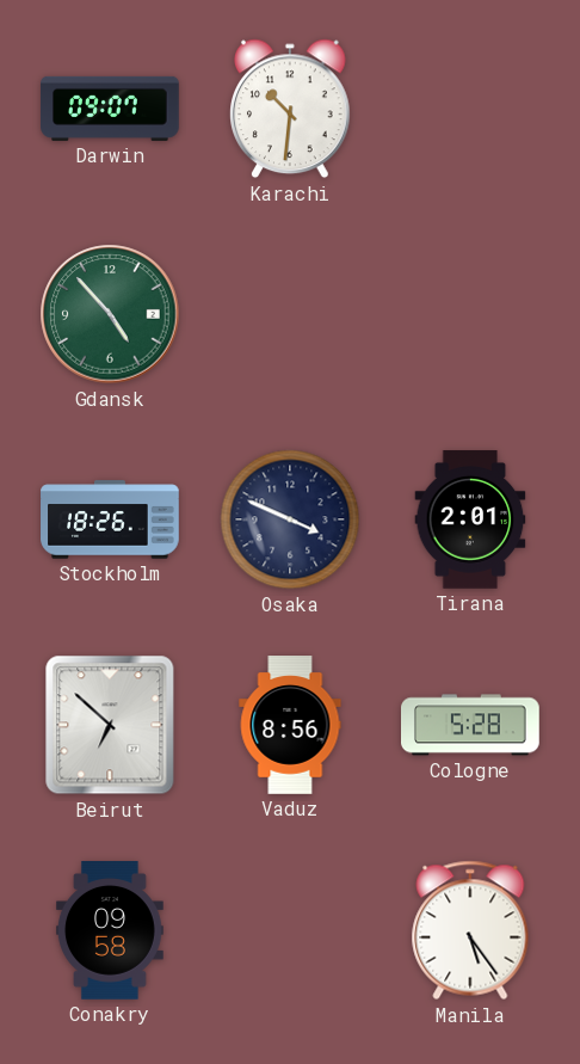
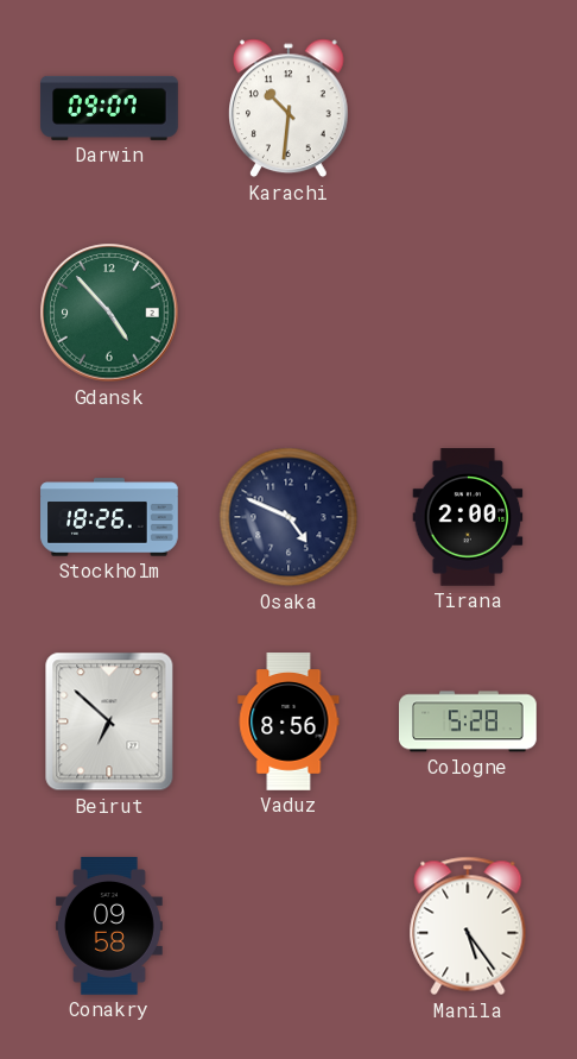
Osaka: 3:49 -> 4:49
Tirana: 2:01 -> 2:00
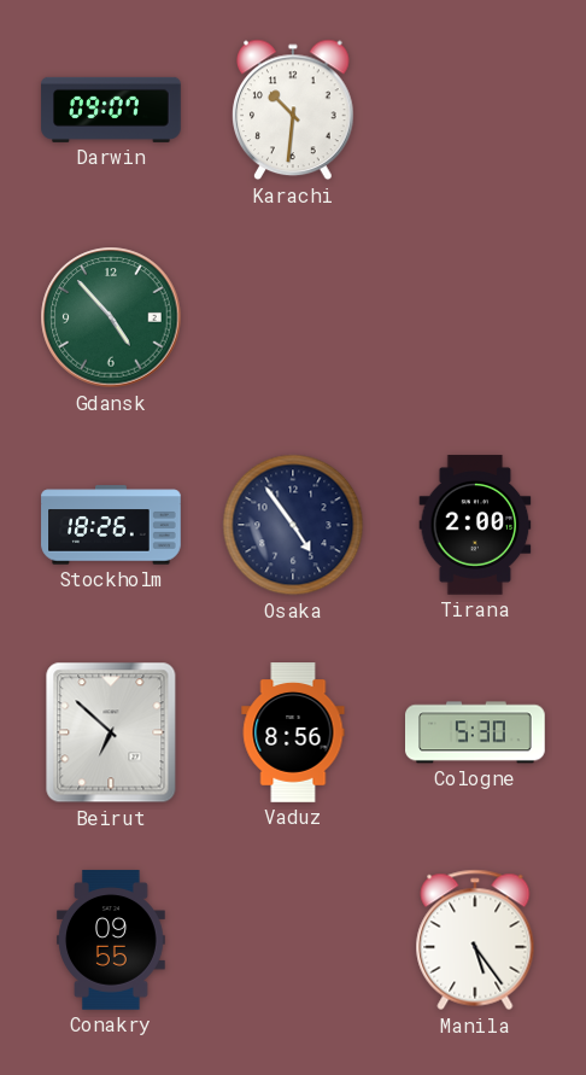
Osaka: 4:49 -> 4:54
Cologne: 5:28 -> 5:30
Conakry: 09:58 -> 09:55
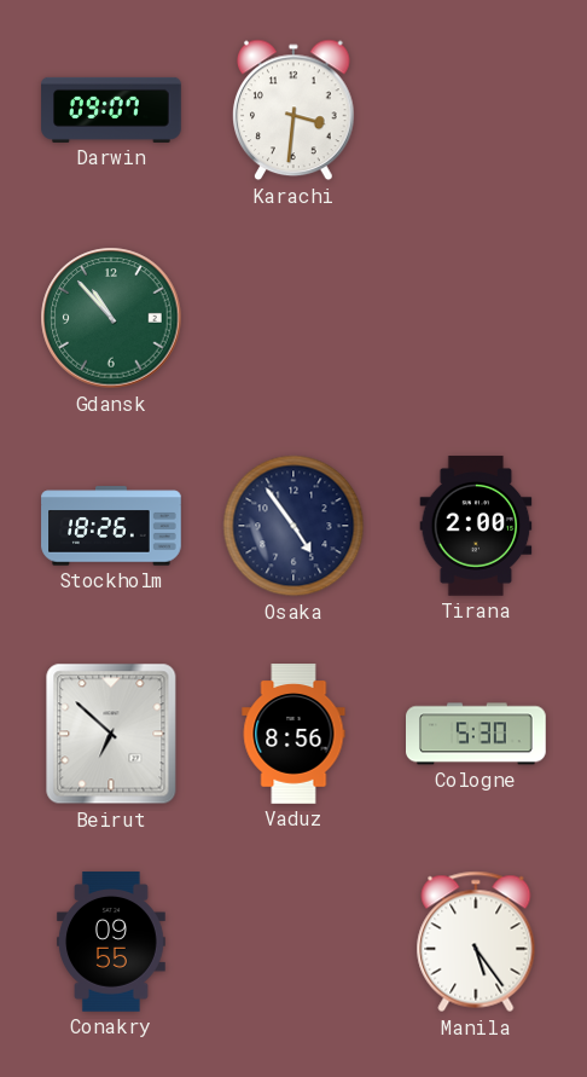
Karachi: 10:31 -> 3:31
Gdansk: 4:53 -> 10:53
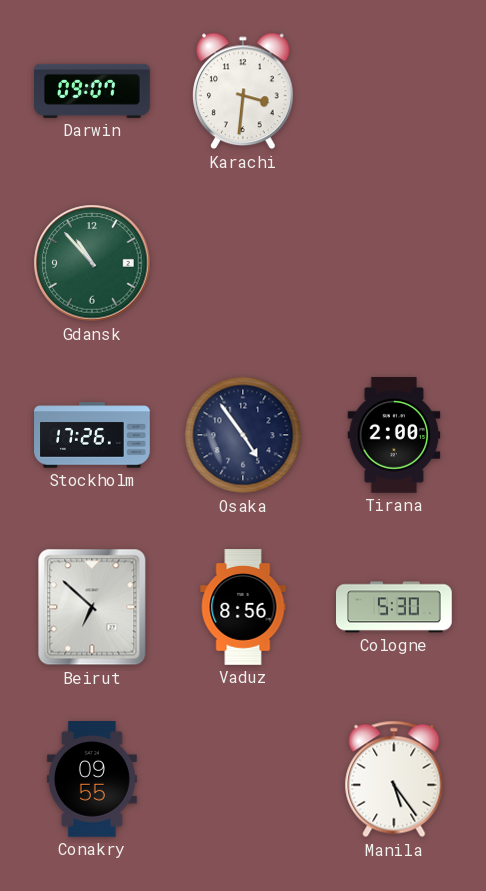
Stockholm: 18:26 -> 17:26
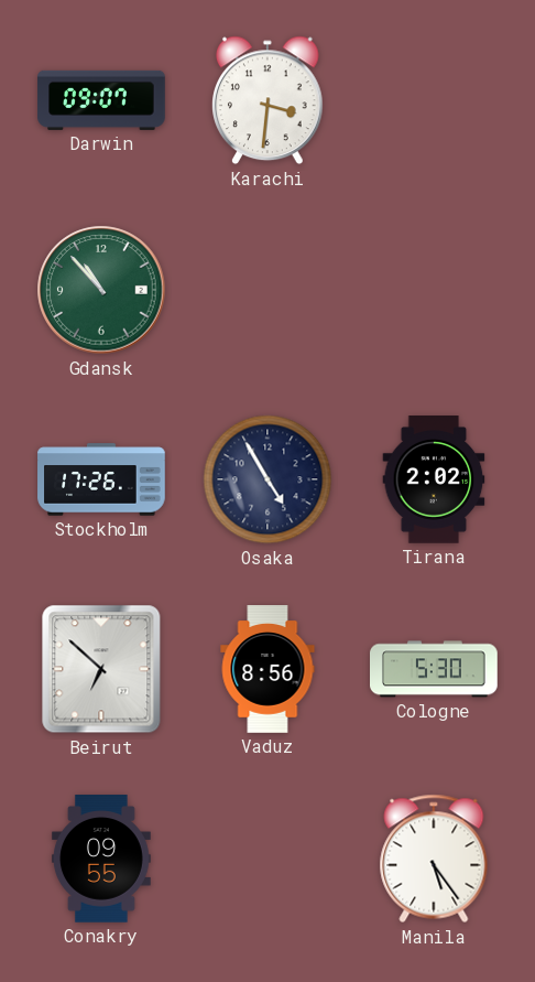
Osaka: 4:54 -> 4:55
Tirana: 2:00 -> 2:02
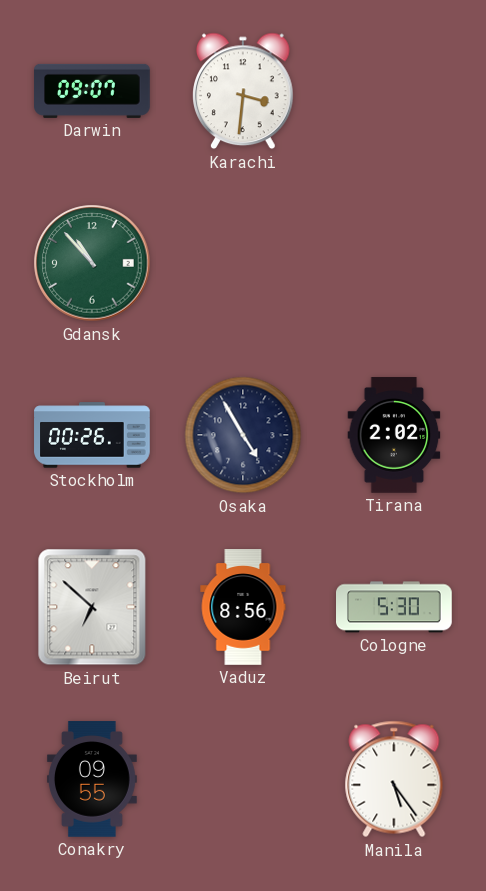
Stockholm: 17:26 -> 00:26
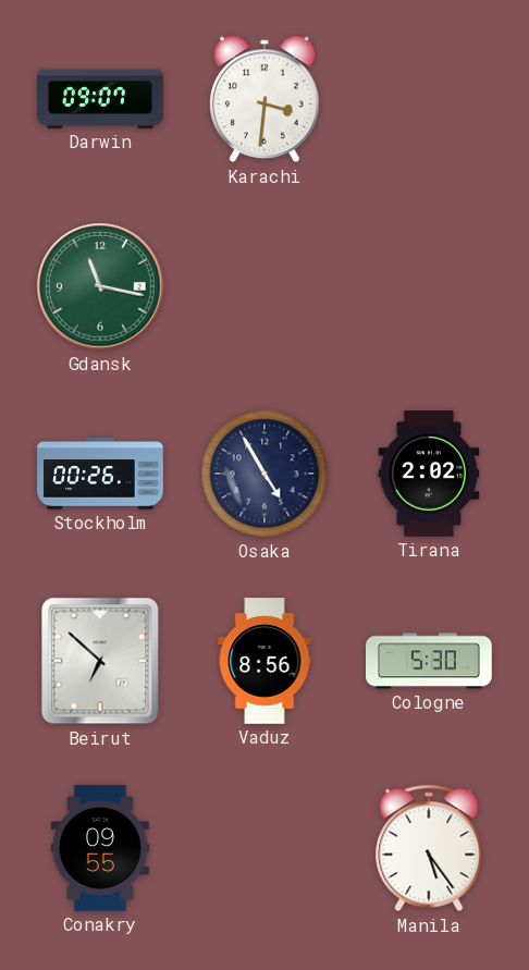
Gdansk: 10:53 -> 11:17
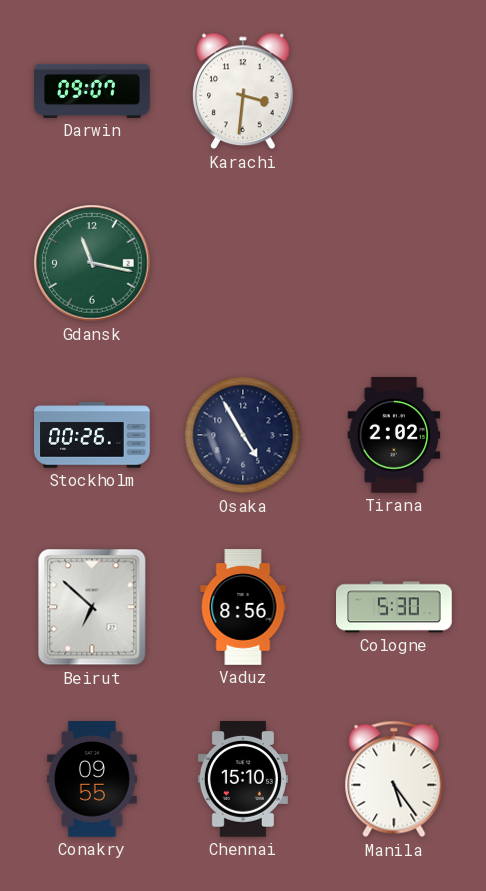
Chennai: none -> 15:10
